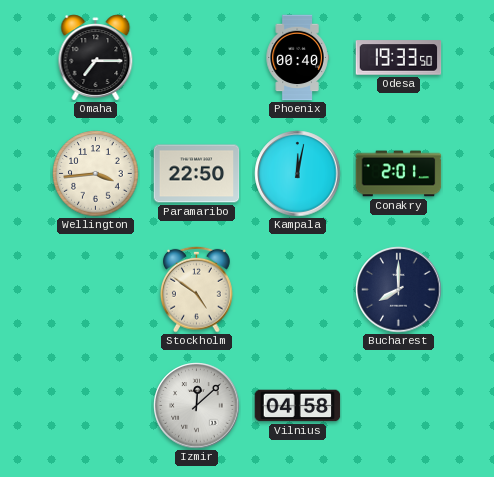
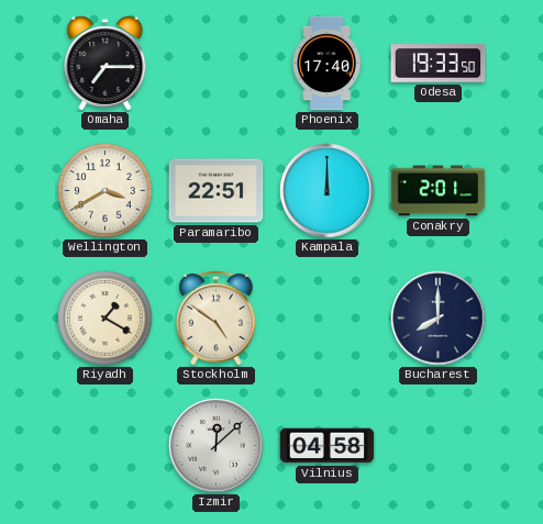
Phoenix: 00:40 -> 17:40
Wellington: 3:44 -> 3:40
Paramaribo: 22:50 -> 22:51
Kampala: 12:02 -> 12:00
Riyadh: none -> 1:20
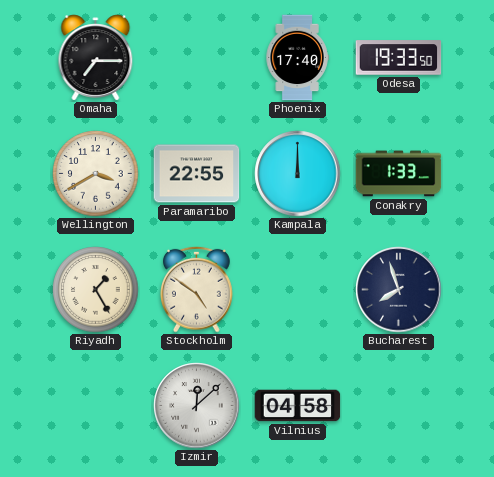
Paramaribo: 22:51 -> 22:55
Conakry: 2:01 -> 1:33
Riyadh: 1:20 -> 1:25
Bucharest: 8:00 -> 7:57
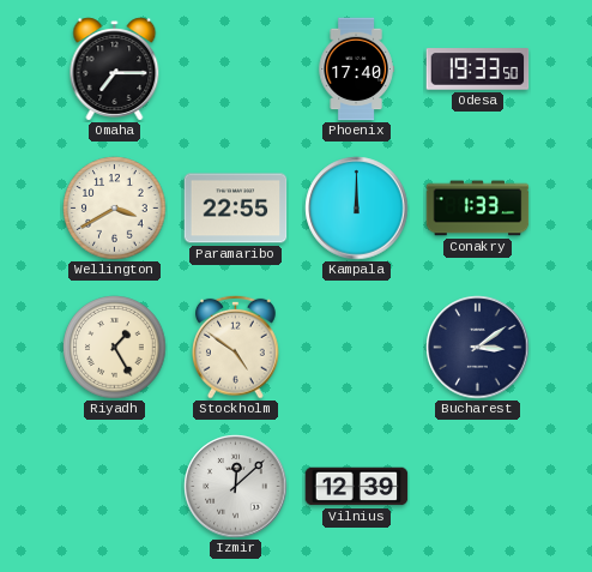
Bucharest: 7:57 -> 3:09
Vilnius: 04:58 -> 12:39
